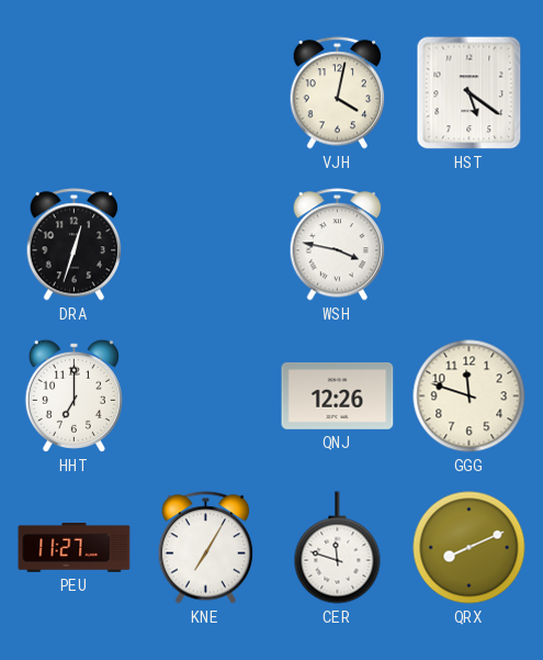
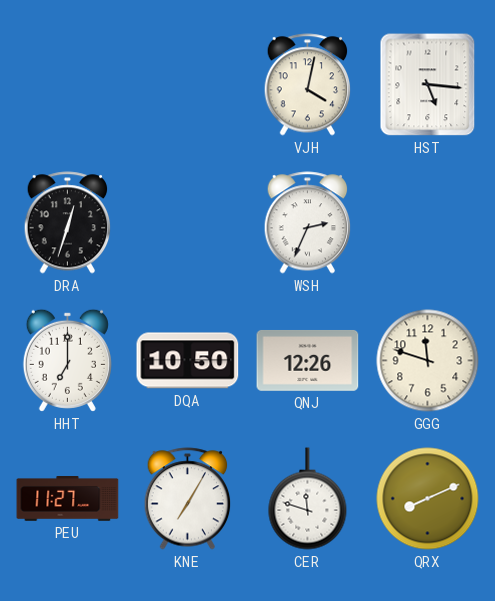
HST: 5:21 -> 5:16
WSH: 3:47 -> 2:34
DQA: none -> 10:50
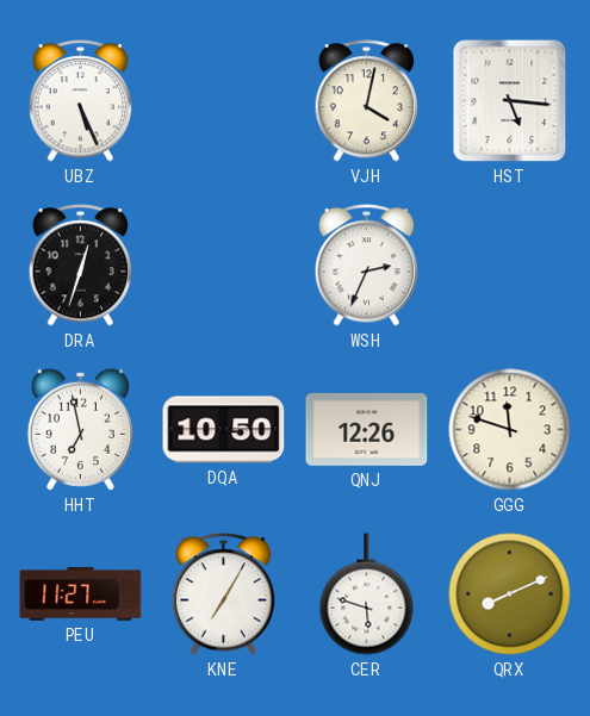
UBZ: none -> 5:26
HHT: 7:00 -> 6:58
CER: 11:48 -> 5:48
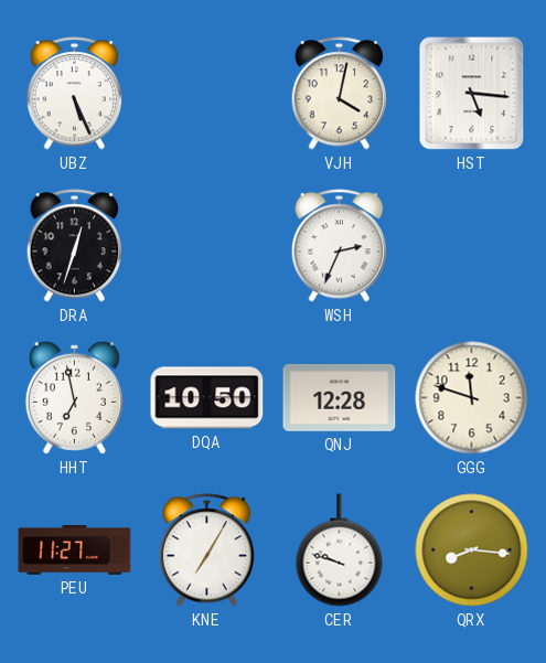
QNJ: 12:26 -> 12:28
CER: 5:48 -> 9:48
QRX: 8:11 -> 8:16
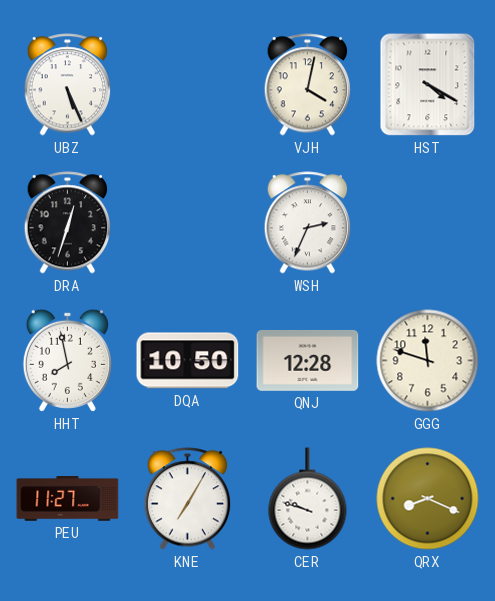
HST: 5:16 -> 4:20
HHT: 6:58 -> 7:58
QRX: 8:16 -> 8:19
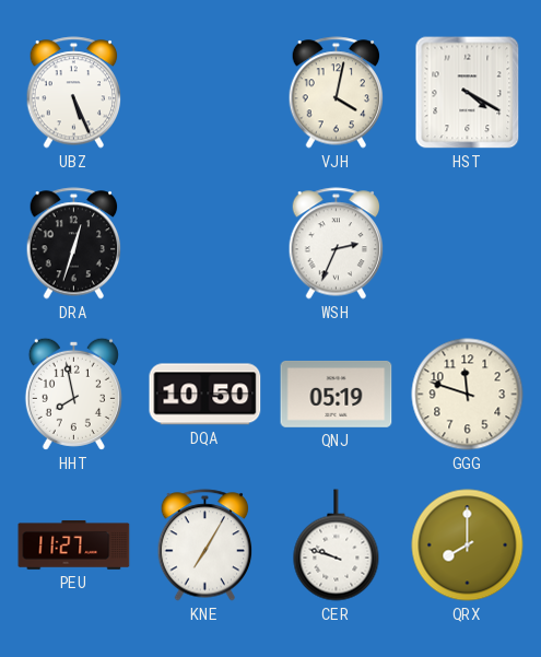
QNJ: 12:28 -> 05:19
QRX: 8:19 -> 8:00
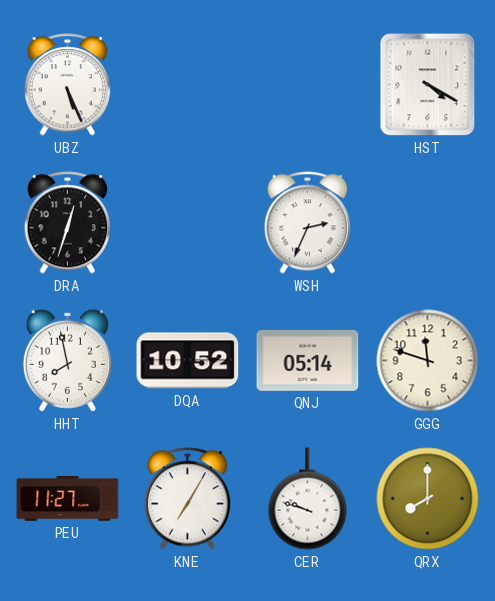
VJH: 4:02 -> none
DQA: 10:50 -> 10:52
QNJ: 05:19 -> 05:14
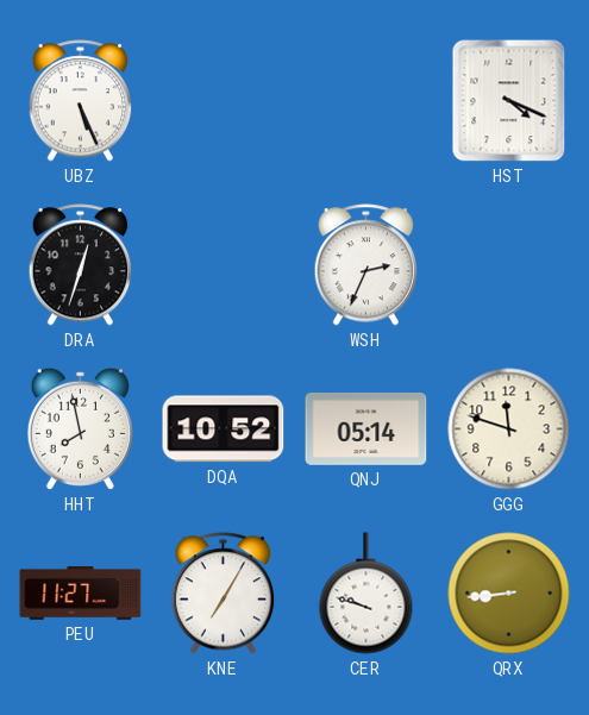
HST: 4:20 -> 4:19
QRX: 8:00 -> 8:44
